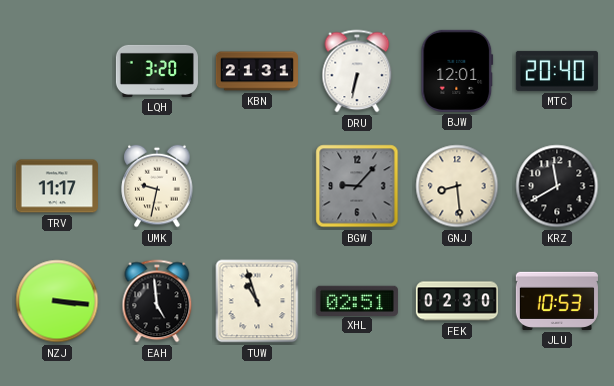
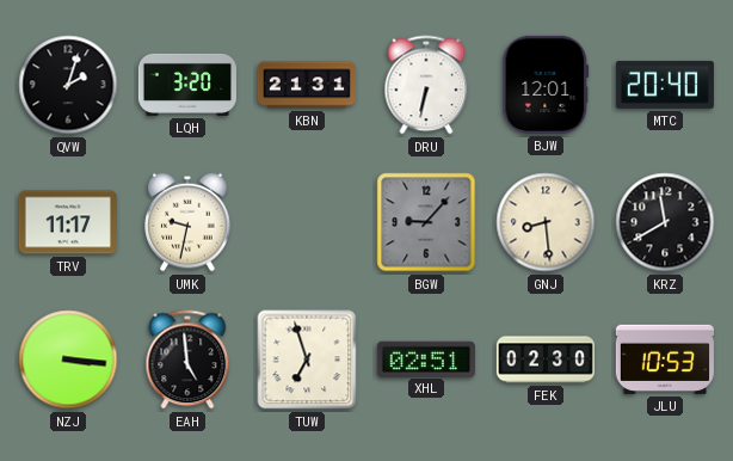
QVW: none -> 2:03
TUW: 10:57 -> 6:57
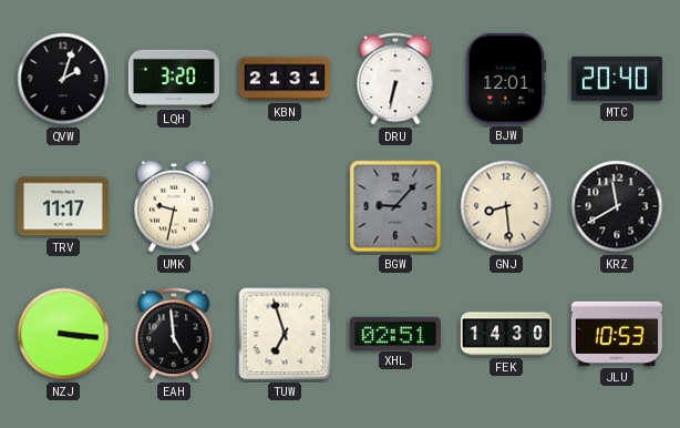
FEK: 02:30 -> 14:30
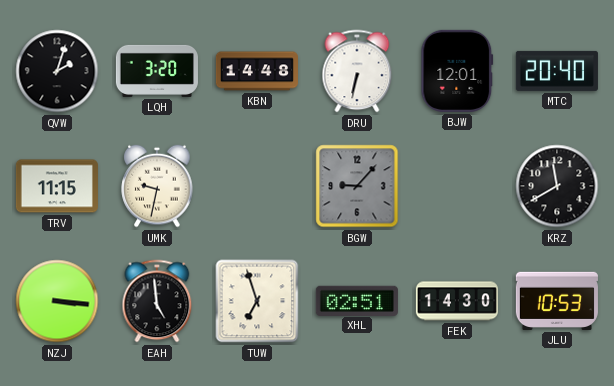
KBN: 21:31 -> 14:48
TRV: 11:17 -> 11:15
GNJ: 8:29 -> none
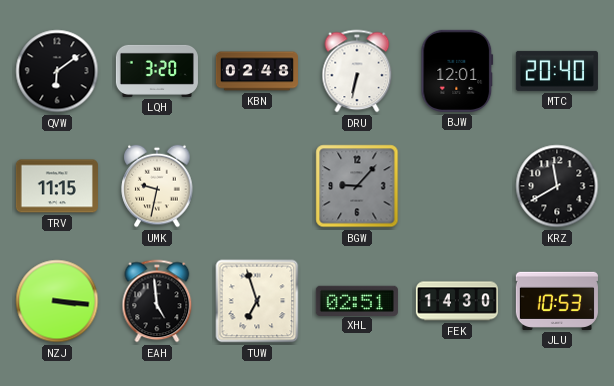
QVW: 2:03 -> 6:09
KBN: 14:48 -> 02:48
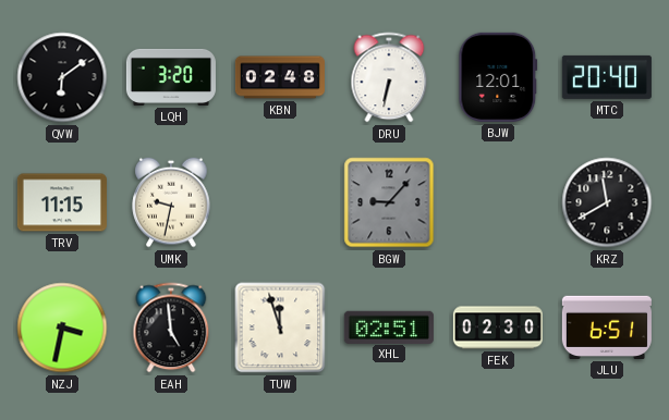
NZJ: 3:16 -> 3:32
TUW: 6:57 -> 11:57
FEK: 14:30 -> 02:30
JLU: 10:53 -> 6:51
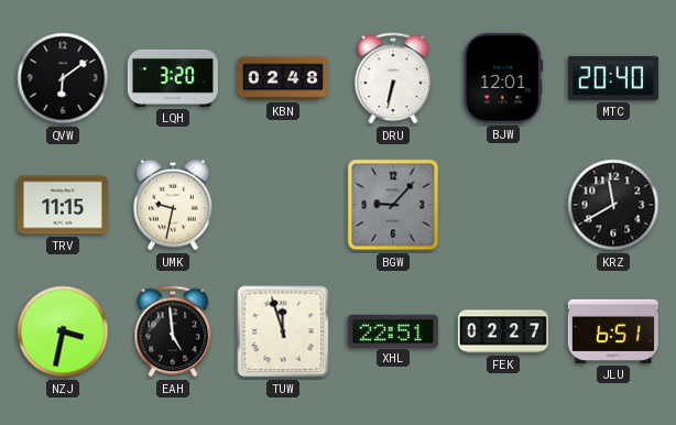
XHL: 02:51 -> 22:51
FEK: 02:30 -> 02:27
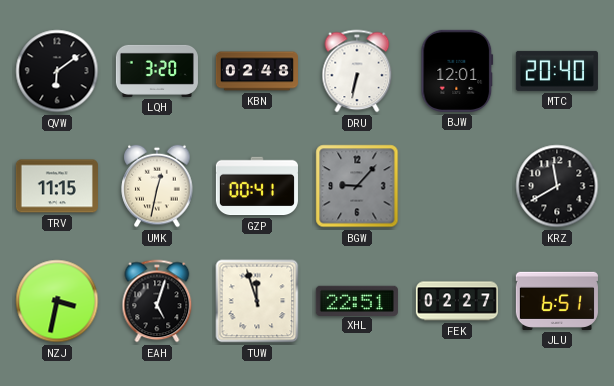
UMK: 9:32 -> 12:32
GZP: none -> 00:41
EAH: 4:59 -> 5:03
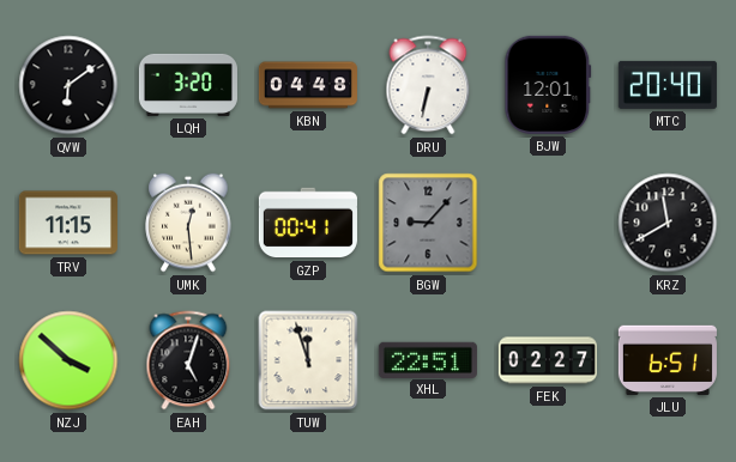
KBN: 02:48 -> 04:48
UMK: 12:32 -> 12:29
NZJ: 3:32 -> 3:52
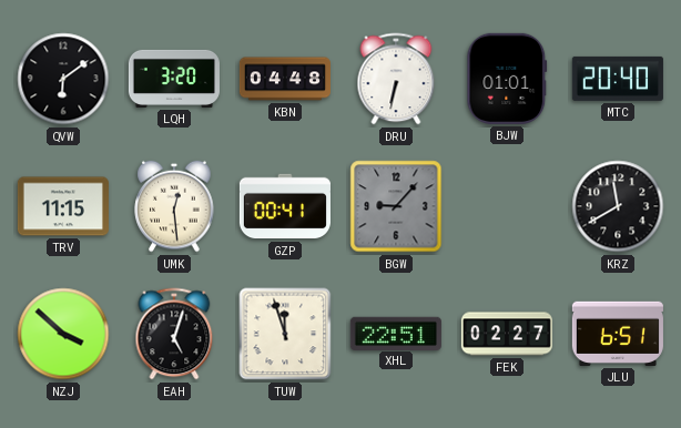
BJW: 12:01 -> 01:01
